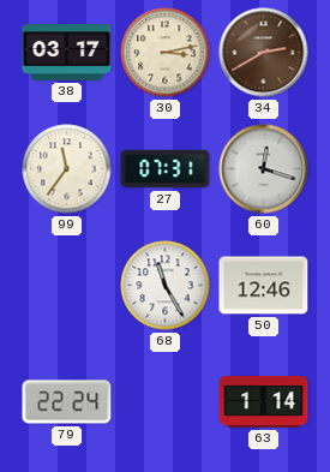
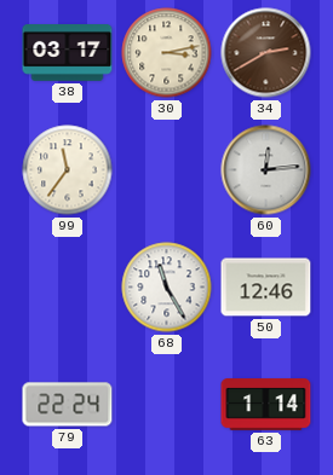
27: 07:31 -> none
60: 12:18 -> 12:14
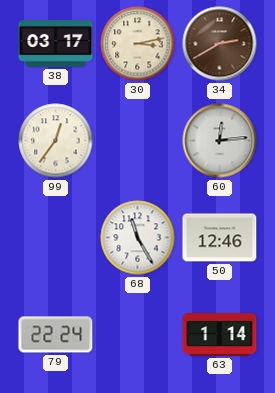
99: 11:36 -> 12:36
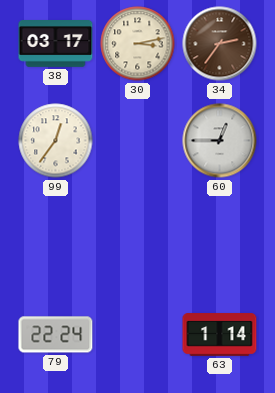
34: 2:40 -> 2:36
60: 12:14 -> 12:45
68: 11:25 -> none
50: 12:46 -> none
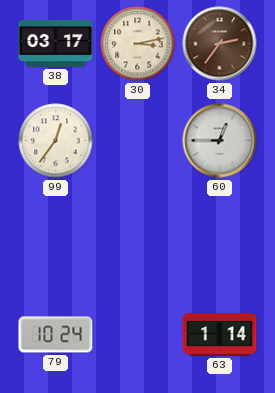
79: 22:24 -> 10:24
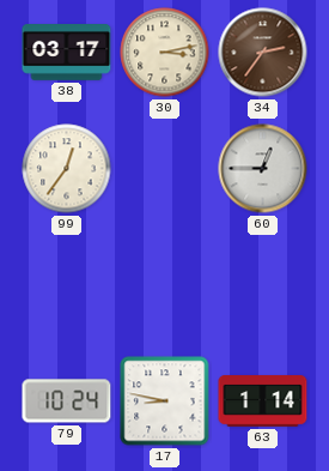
17: none -> 8:47
